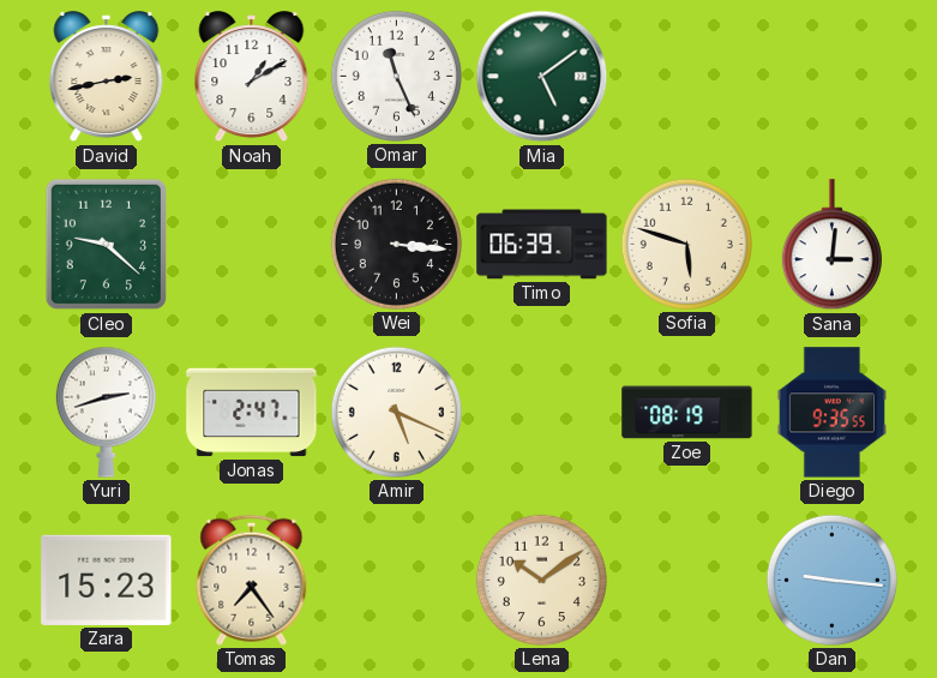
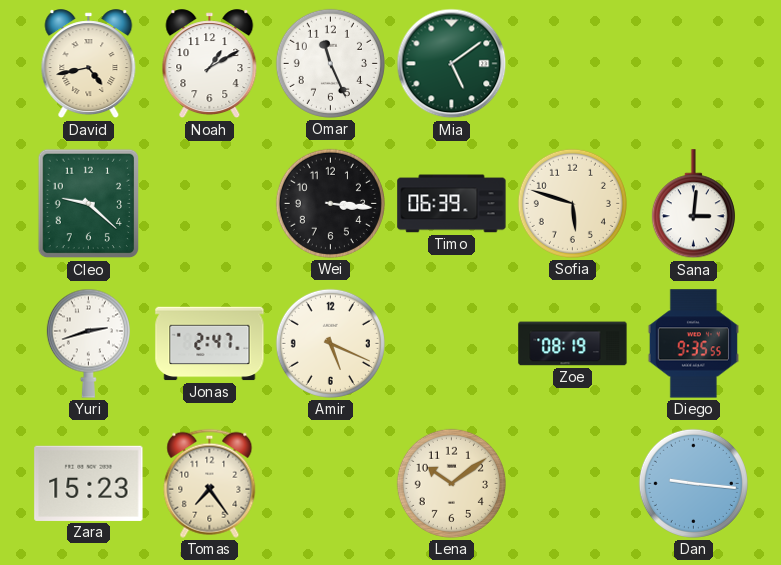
David: 2:43 -> 4:43
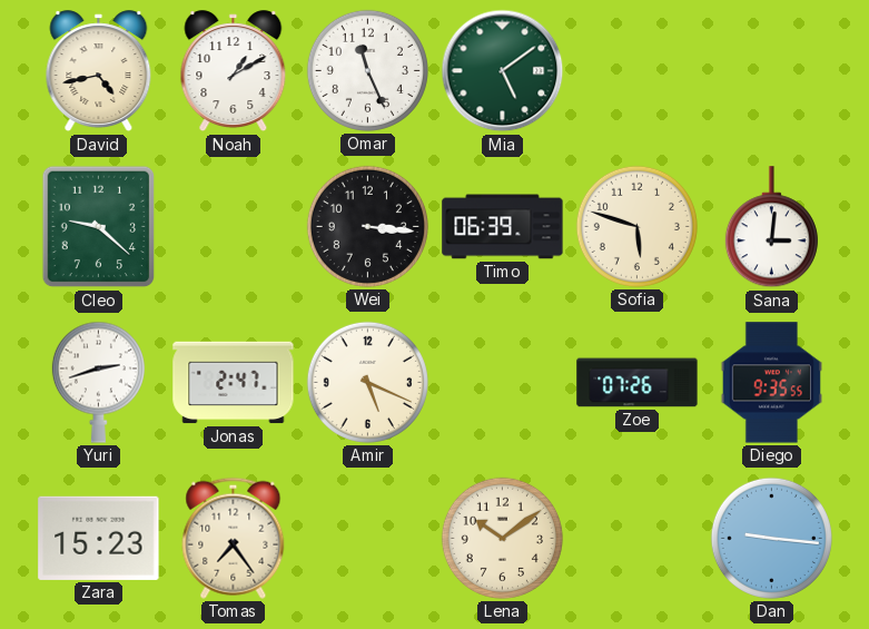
Zoe: 08:19 -> 07:26
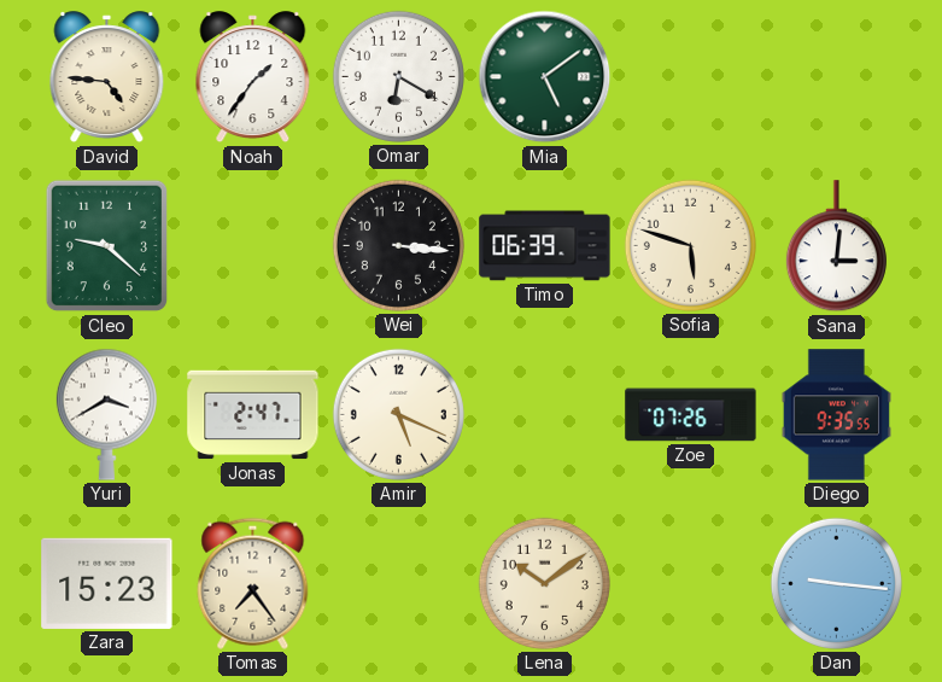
David: 4:43 -> 4:46
Noah: 1:10 -> 1:36
Omar: 11:26 -> 6:20
Yuri: 2:42 -> 3:40
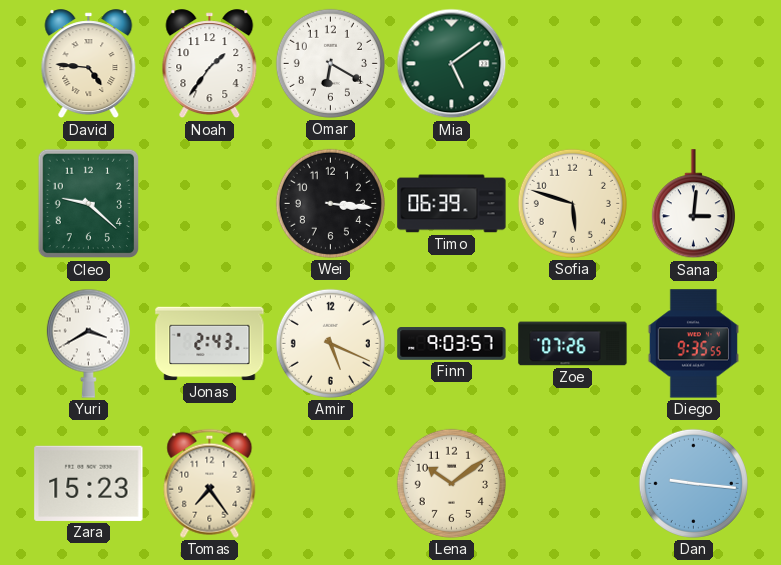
Jonas: 2:47 -> 2:43
Finn: none -> 9:03
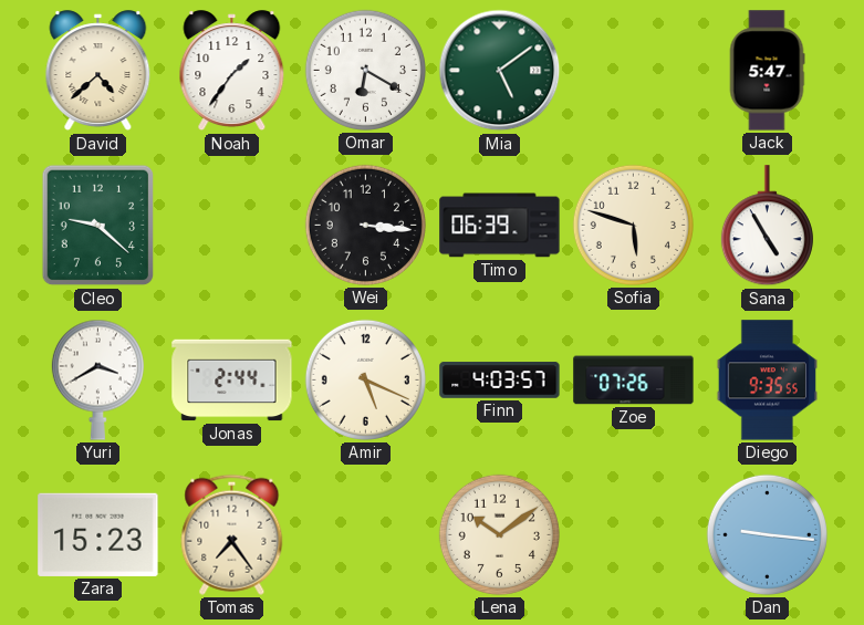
David: 4:46 -> 4:38
Jack: none -> 5:47
Sana: 3:01 -> 4:55
Jonas: 2:43 -> 2:44
Finn: 9:03 -> 4:03
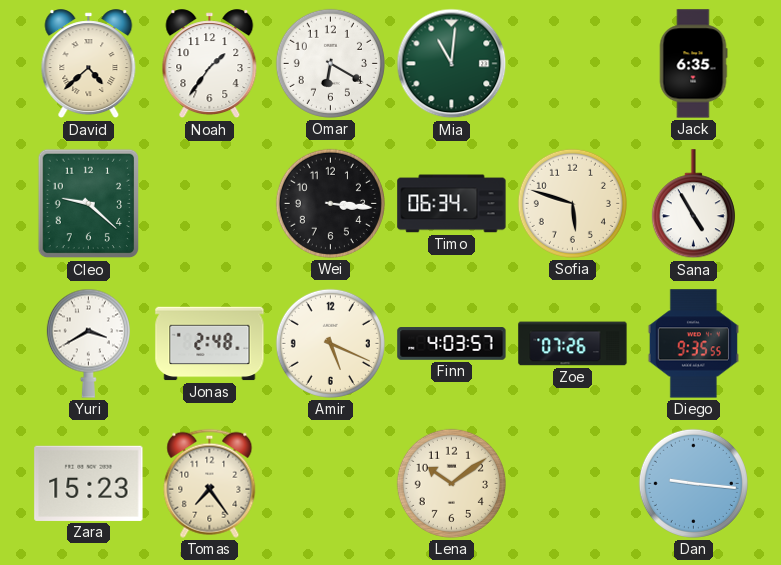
Mia: 5:09 -> 11:01
Jack: 5:47 -> 6:35
Timo: 06:39 -> 06:34
Jonas: 2:44 -> 2:48
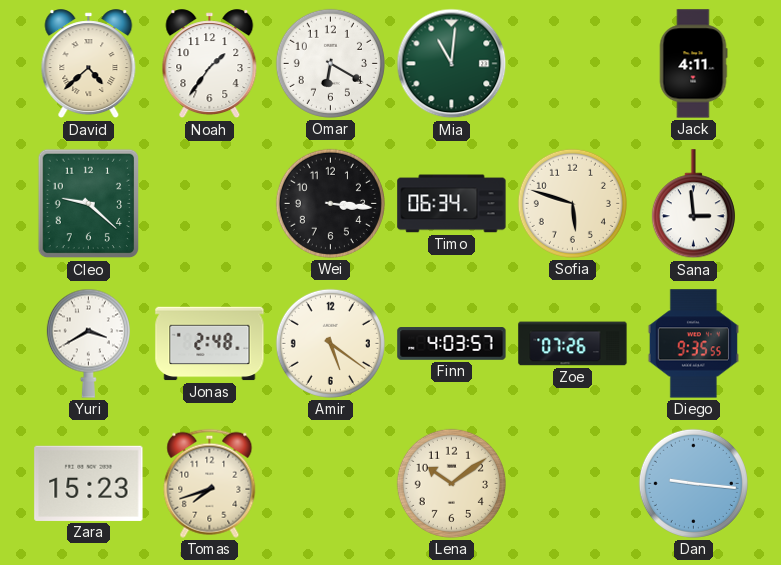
Jack: 6:35 -> 4:11
Sana: 4:55 -> 2:59
Amir: 5:19 -> 5:21
Tomas: 7:24 -> 7:42
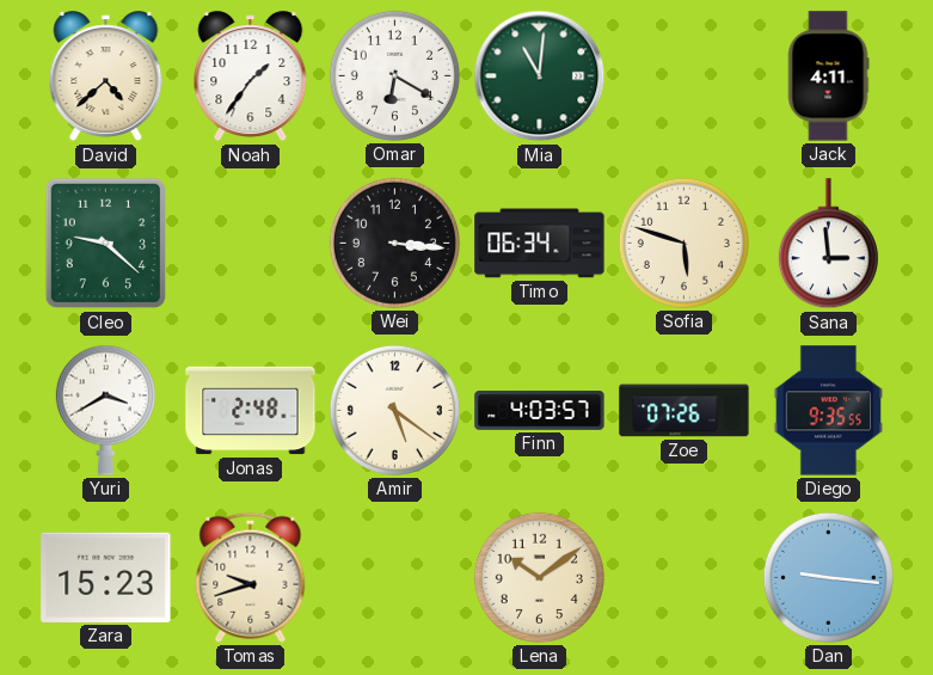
Tomas: 7:42 -> 9:42
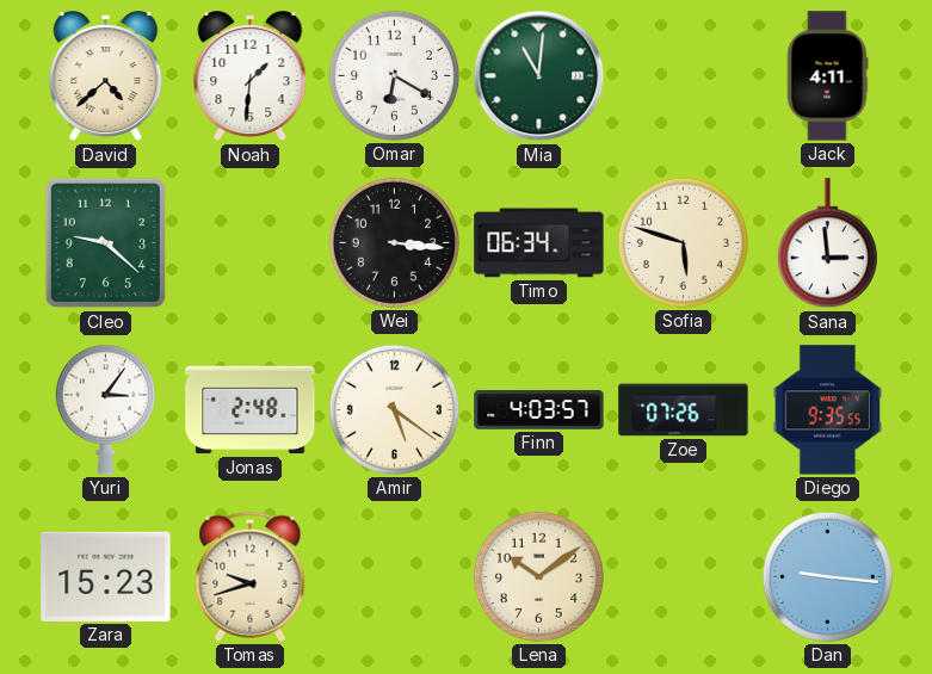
Noah: 1:36 -> 1:31
Yuri: 3:40 -> 3:06
